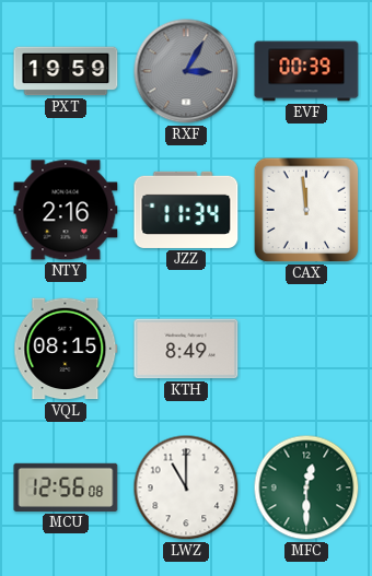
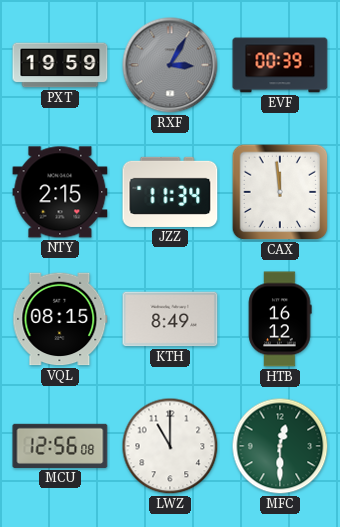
NTY: 2:16 -> 2:15
HTB: none -> 16:12
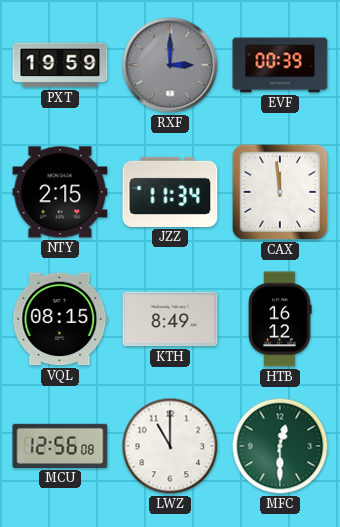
RXF: 3:05 -> 3:00
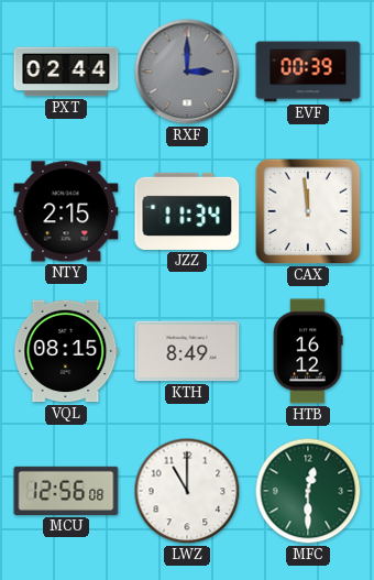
PXT: 19:59 -> 02:44
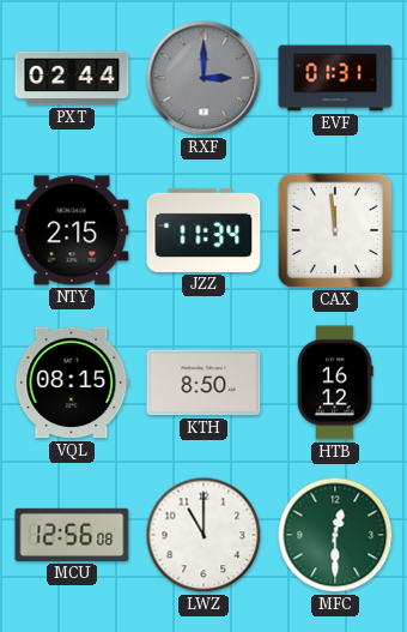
EVF: 00:39 -> 01:31
KTH: 8:49 -> 8:50
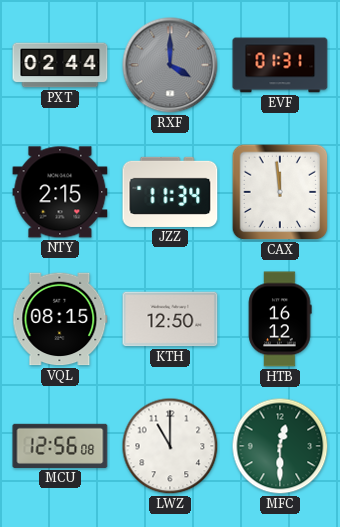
RXF: 3:00 -> 4:00
KTH: 8:50 -> 12:50
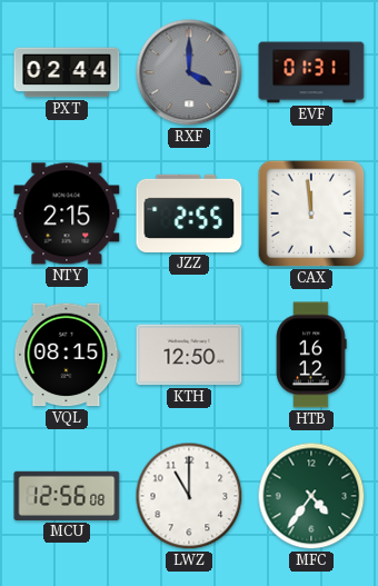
JZZ: 11:34 -> 2:55
MFC: 12:30 -> 4:36
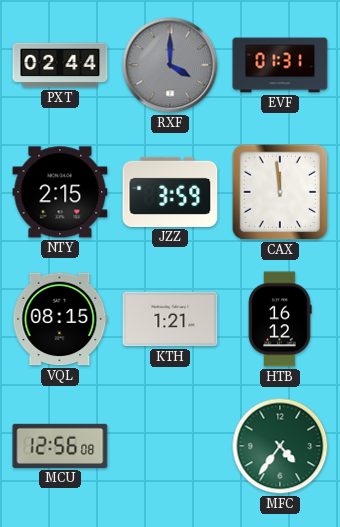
JZZ: 2:55 -> 3:59
KTH: 12:50 -> 1:21
LWZ: 11:00 -> none
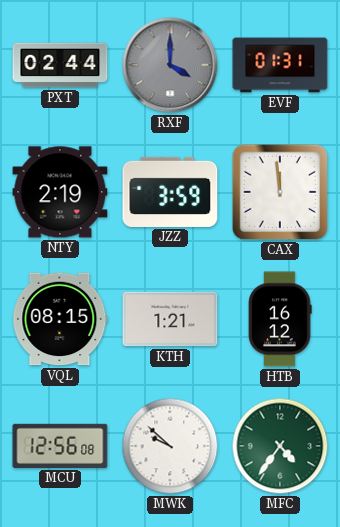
NTY: 2:15 -> 2:19
MWK: none -> 9:52
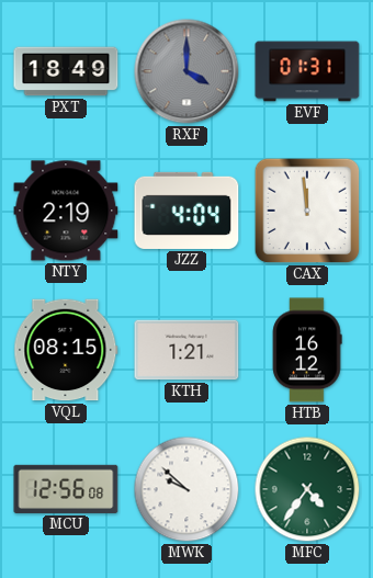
PXT: 02:44 -> 18:49
JZZ: 3:59 -> 4:04
